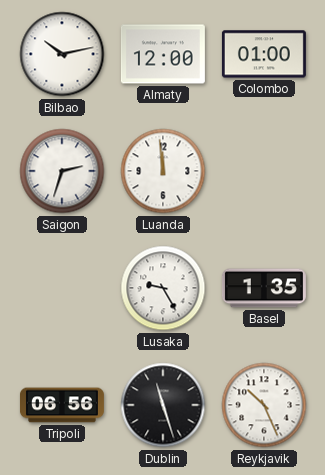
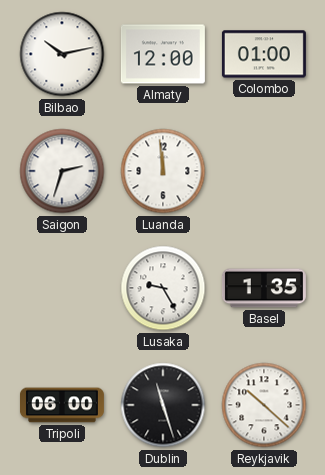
Tripoli: 06:56 -> 06:00
Reykjavik: 10:26 -> 10:22
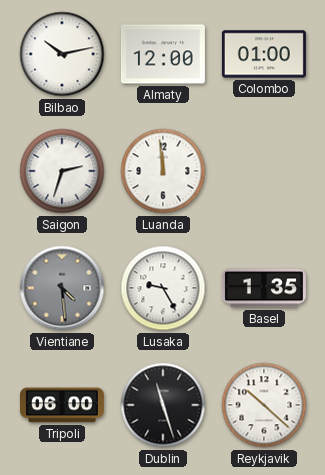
Vientiane: none -> 4:29
